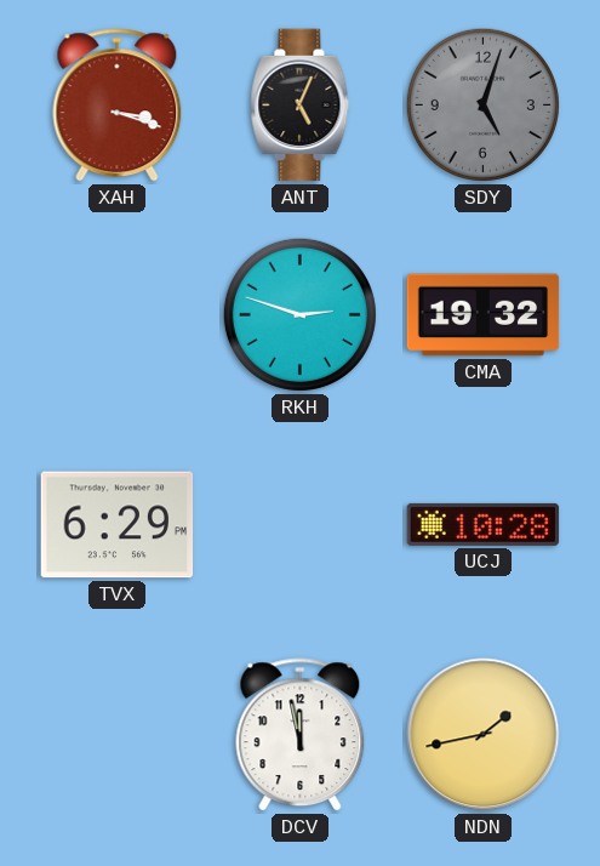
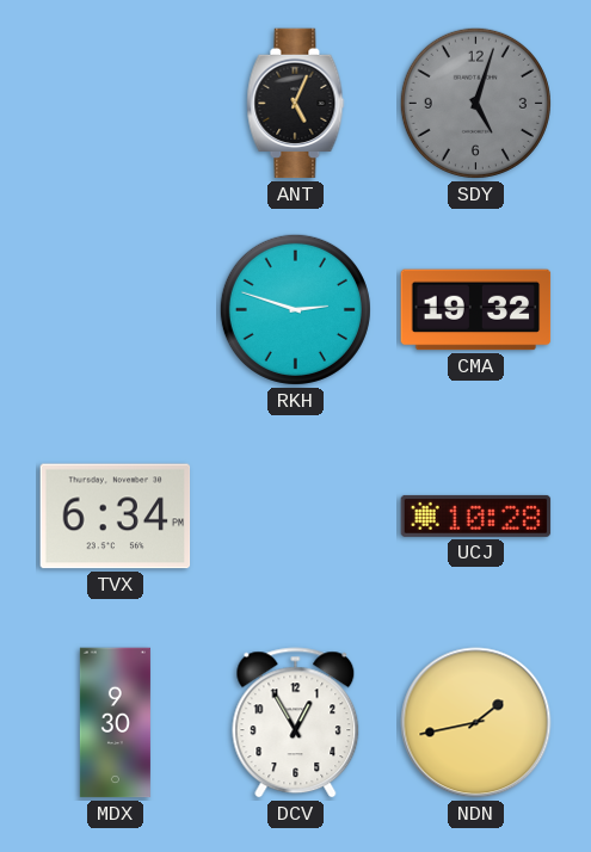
XAH: 3:18 -> none
TVX: 6:29 -> 6:34
MDX: none -> 9:30
DCV: 11:58 -> 12:55
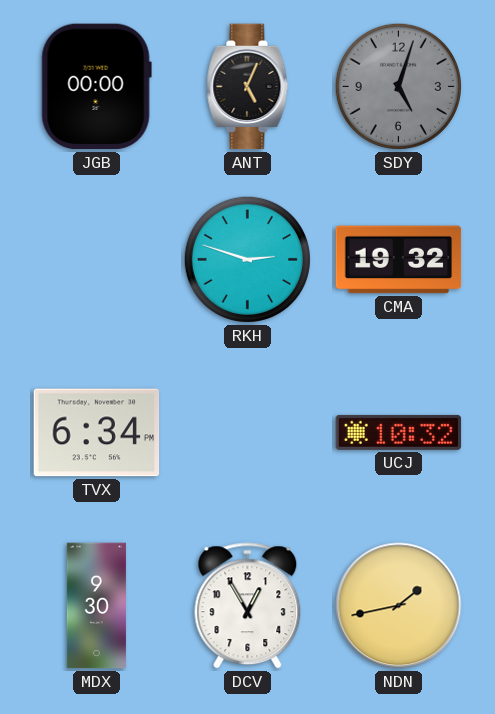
JGB: none -> 00:00
UCJ: 10:28 -> 10:32
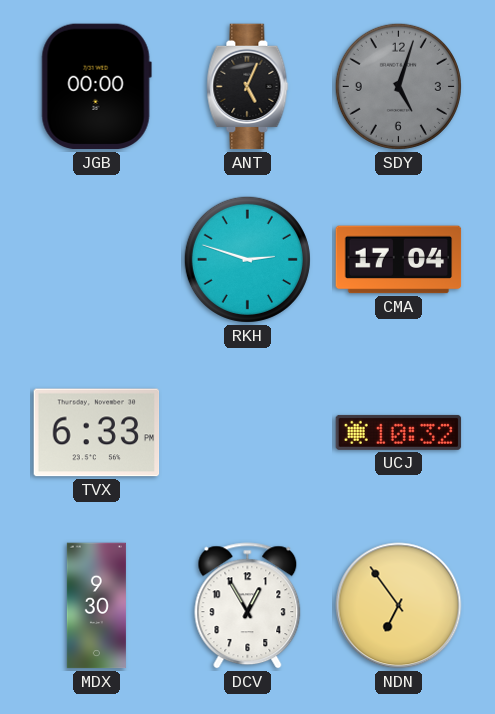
CMA: 19:32 -> 17:04
TVX: 6:34 -> 6:33
NDN: 1:43 -> 6:54
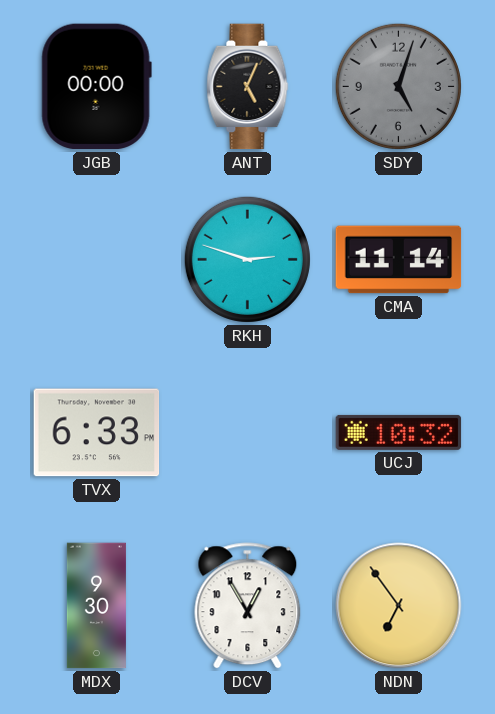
CMA: 17:04 -> 11:14
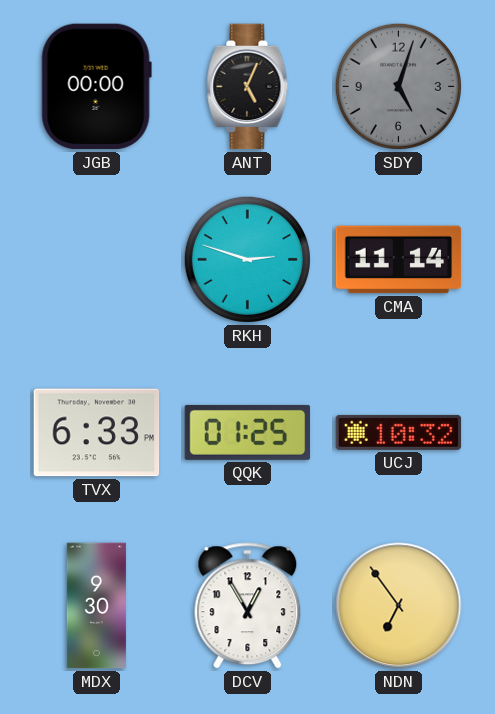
QQK: none -> 01:25
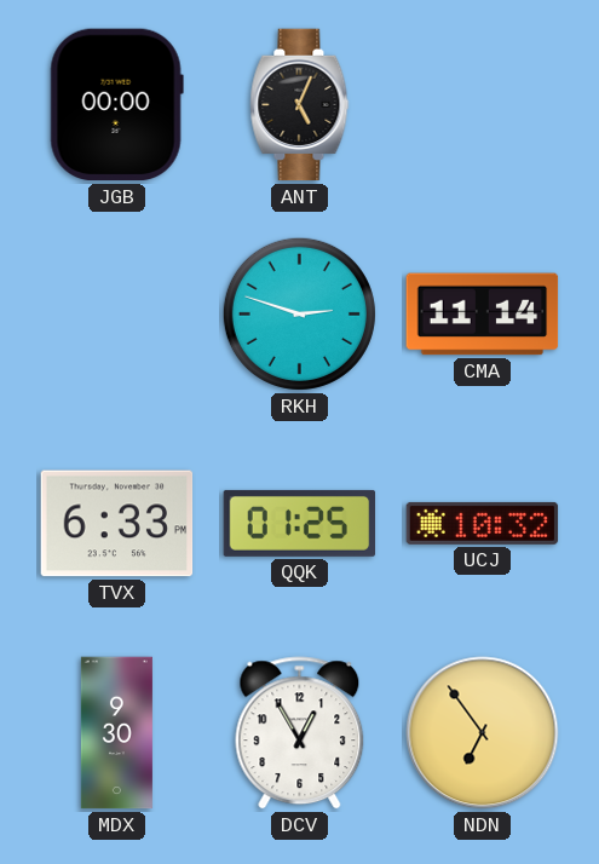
SDY: 5:03 -> none
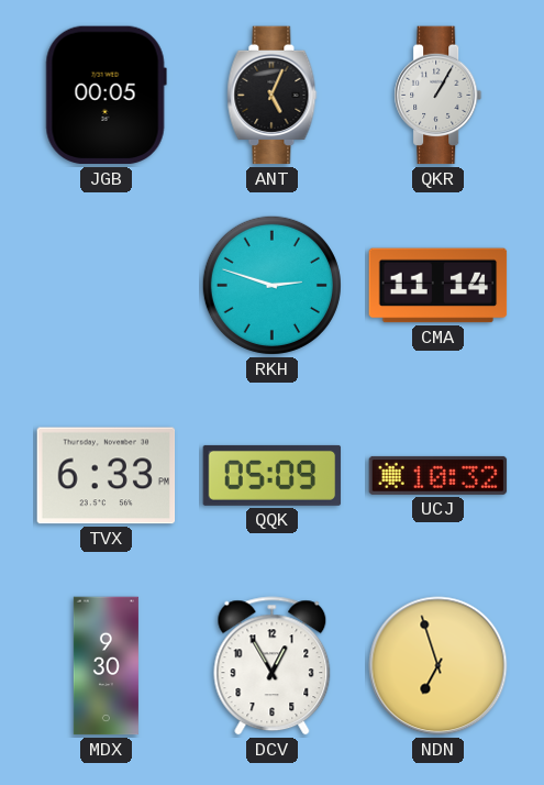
JGB: 00:00 -> 00:05
QKR: none -> 1:05
QQK: 01:25 -> 05:09
NDN: 6:54 -> 6:57
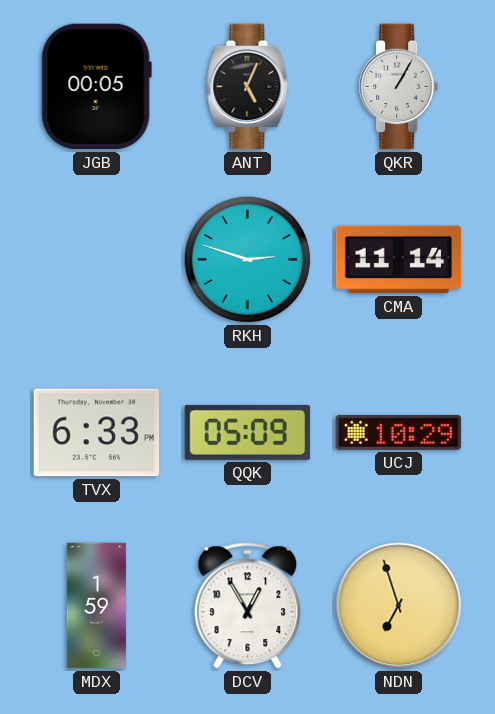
UCJ: 10:32 -> 10:29
MDX: 9:30 -> 1:59
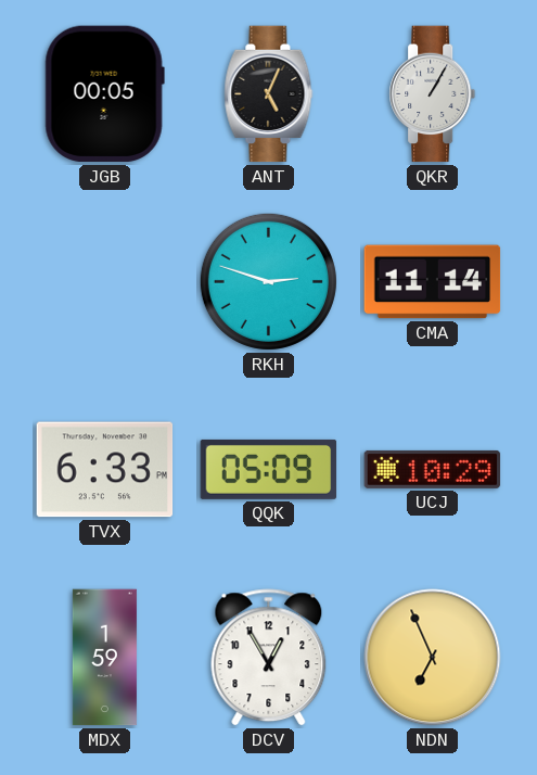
NDN: 6:57 -> 6:56
